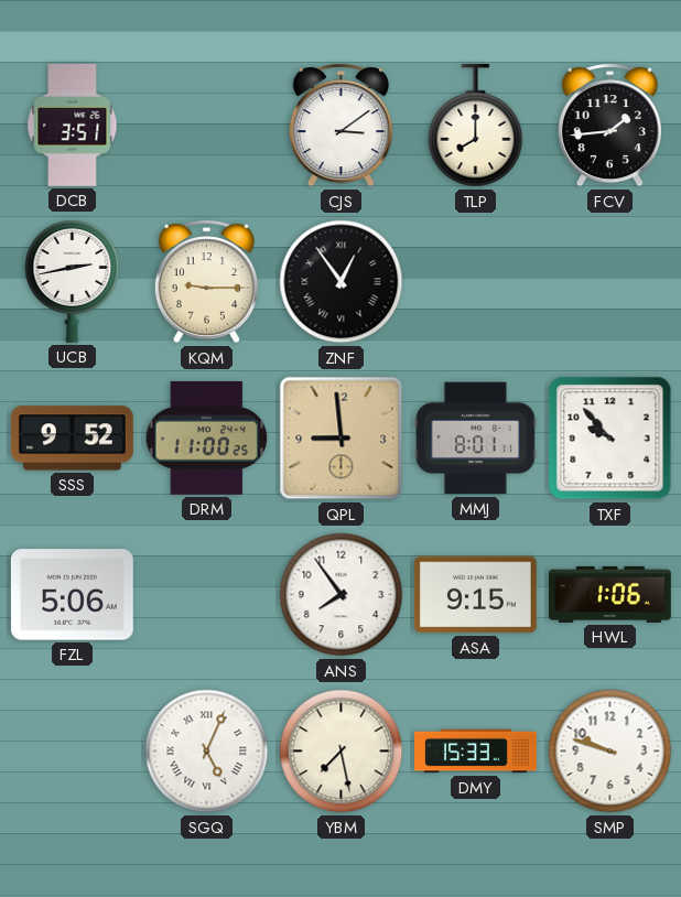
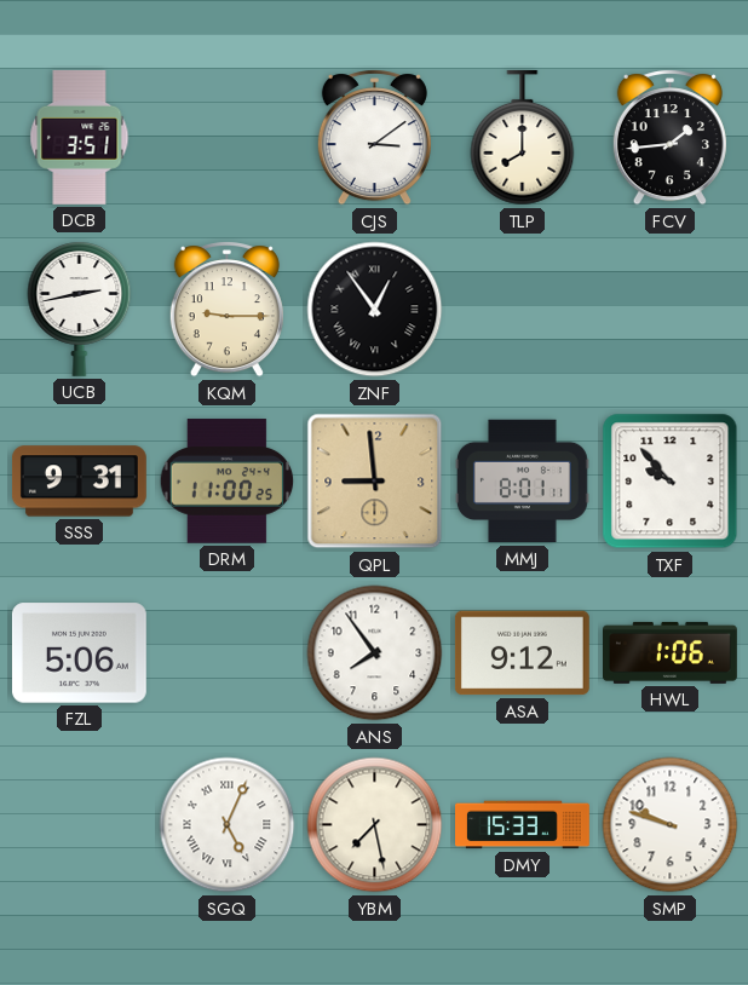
SSS: 9:52 -> 9:31
ASA: 9:15 -> 9:12
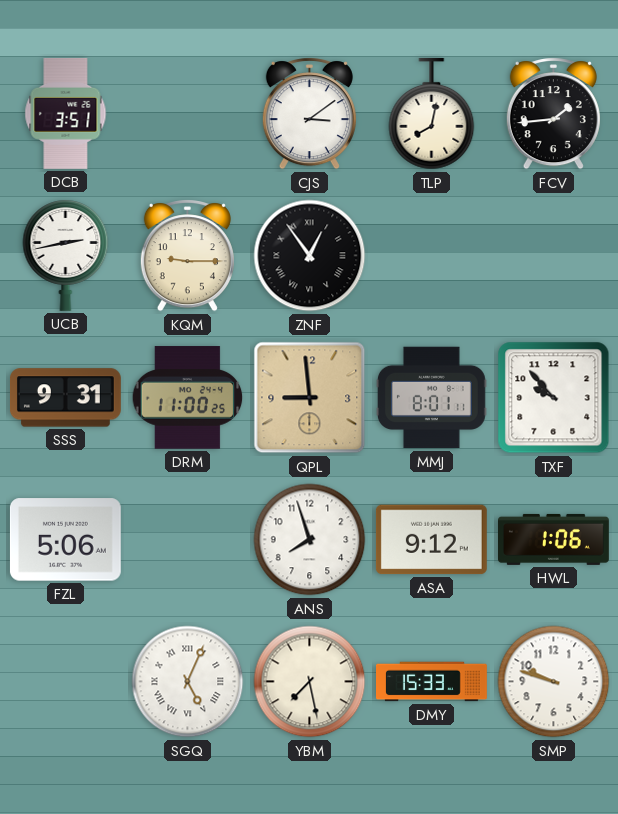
TLP: 8:00 -> 8:02
ANS: 7:54 -> 7:57
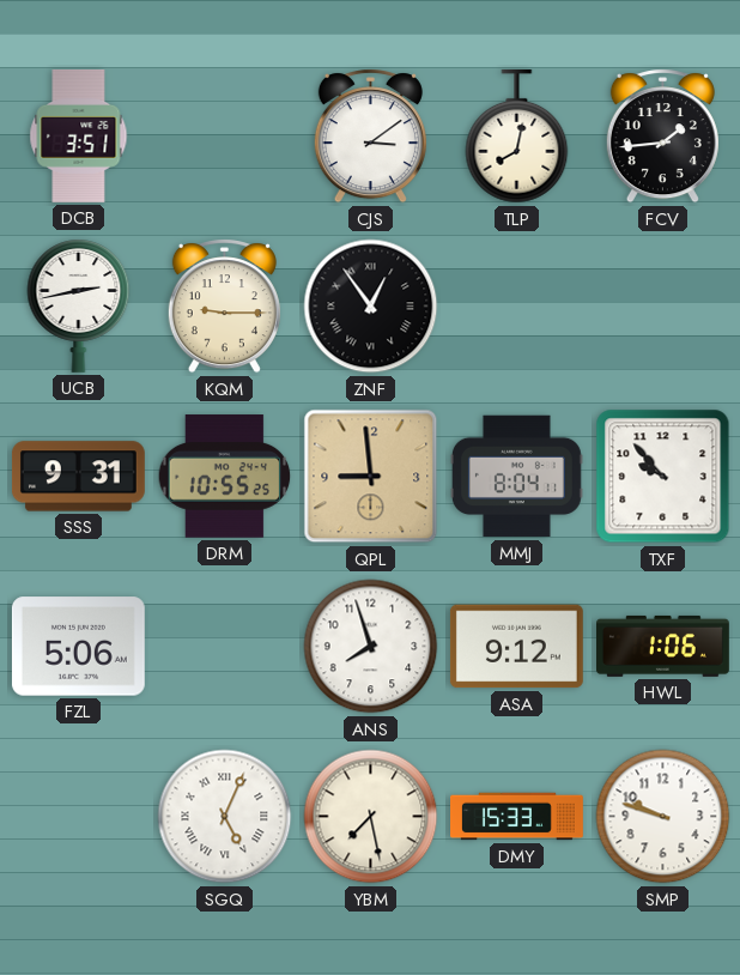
DRM: 11:00 -> 10:55
MMJ: 8:01 -> 8:04
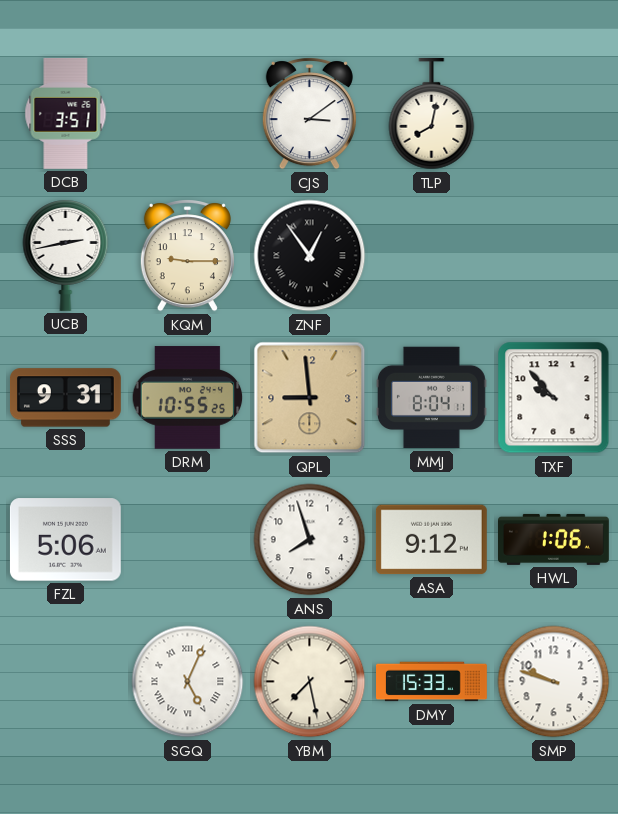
FCV: 1:44 -> none
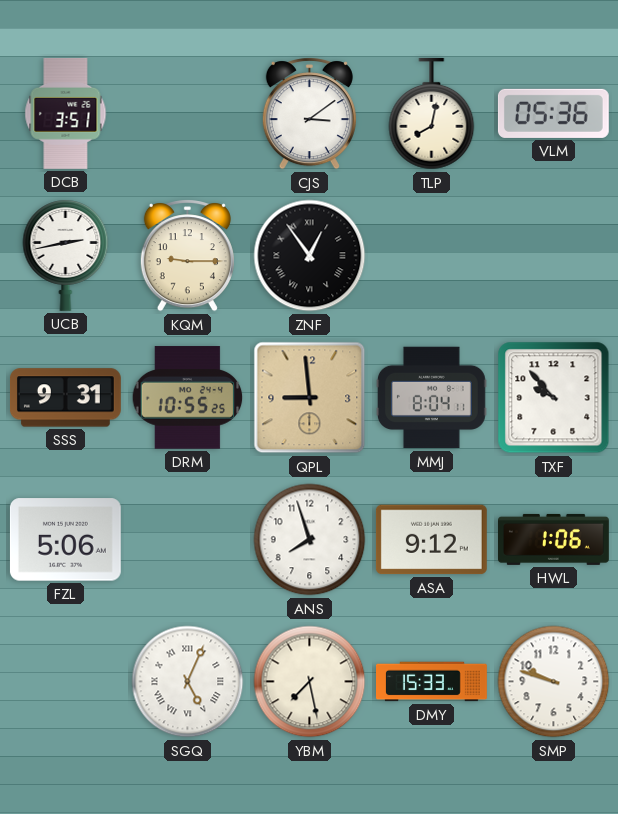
VLM: none -> 05:36
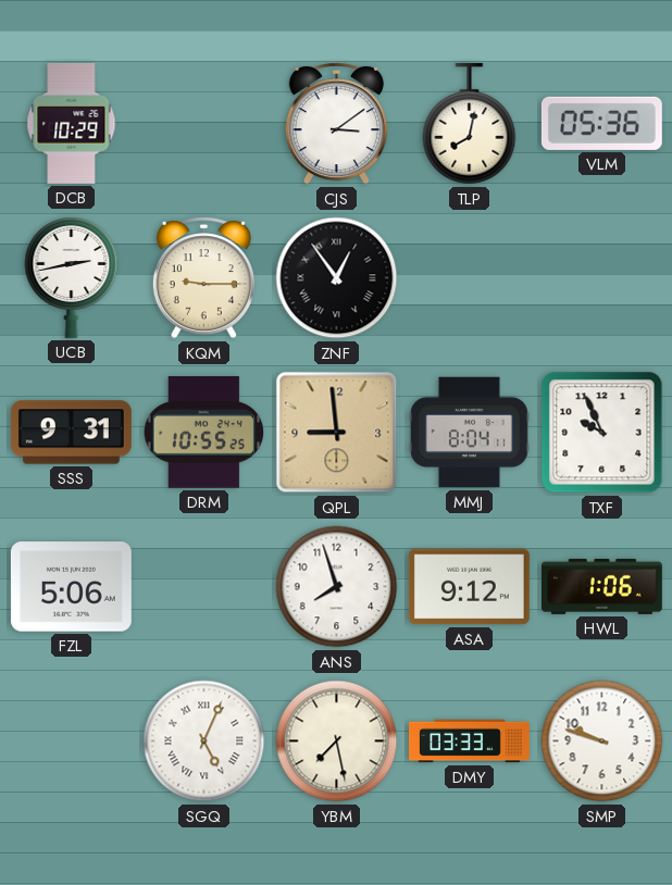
DCB: 3:51 -> 10:29
TXF: 9:53 -> 9:56
DMY: 15:33 -> 03:33
